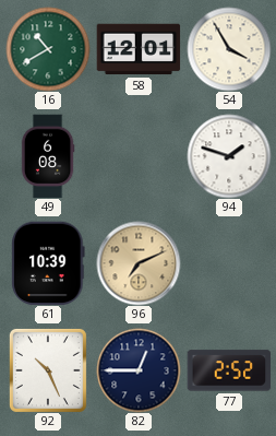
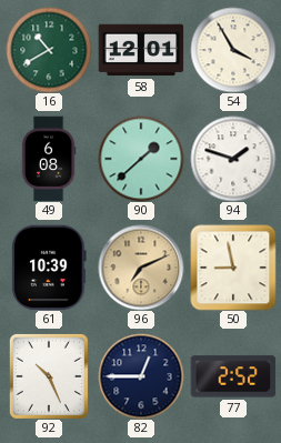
90: none -> 1:38
50: none -> 8:58
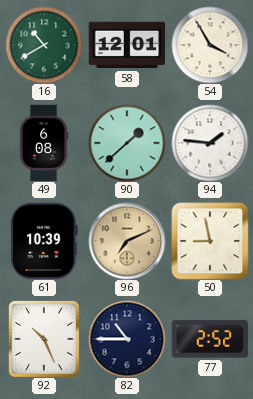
94: 1:48 -> 1:46
82: 12:45 -> 10:45
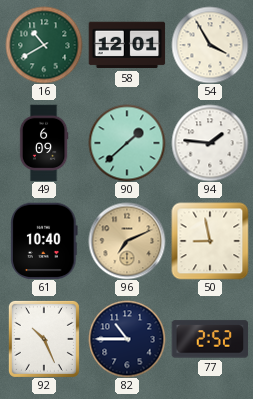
49: 6:08 -> 6:09
61: 10:39 -> 10:40
